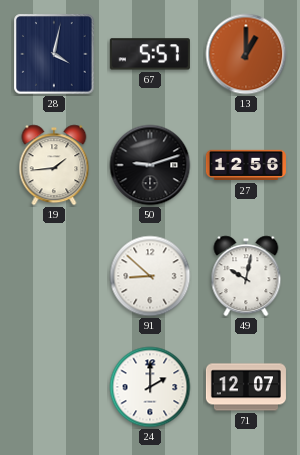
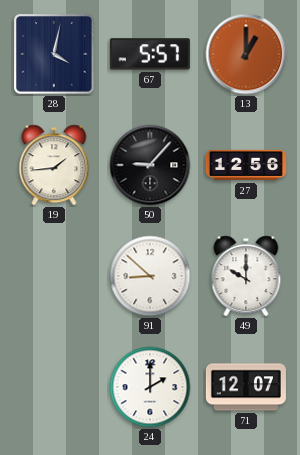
50: 9:12 -> 9:07
49: 10:02 -> 10:00
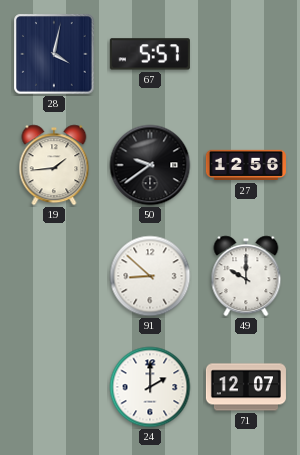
13: 1:00 -> none
50: 9:07 -> 9:39
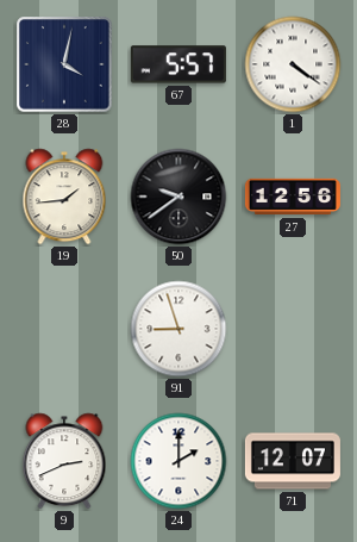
1: none -> 4:21
91: 8:52 -> 8:57
49: 10:00 -> none
9: none -> 2:41
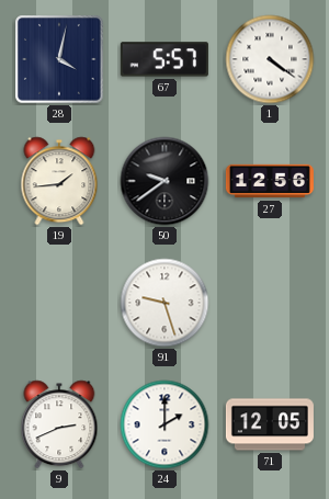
91: 8:57 -> 9:27
71: 12:07 -> 12:05
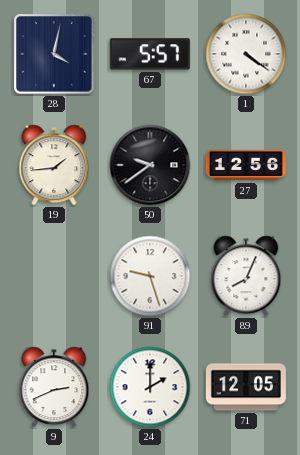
89: none -> 8:04
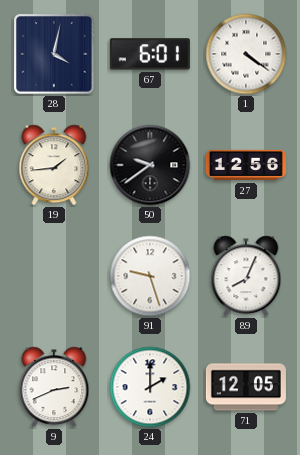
67: 5:57 -> 6:01
